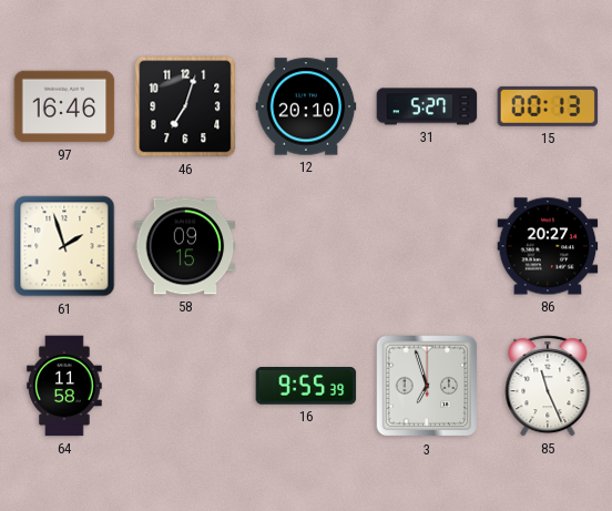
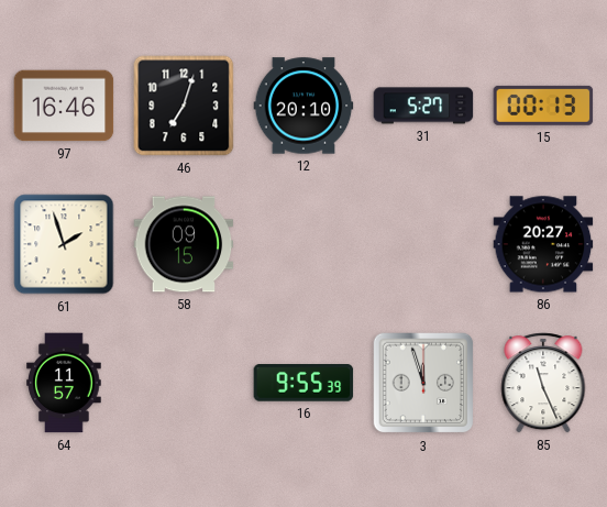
64: 11:58 -> 11:57
3: 6:57 -> 11:57
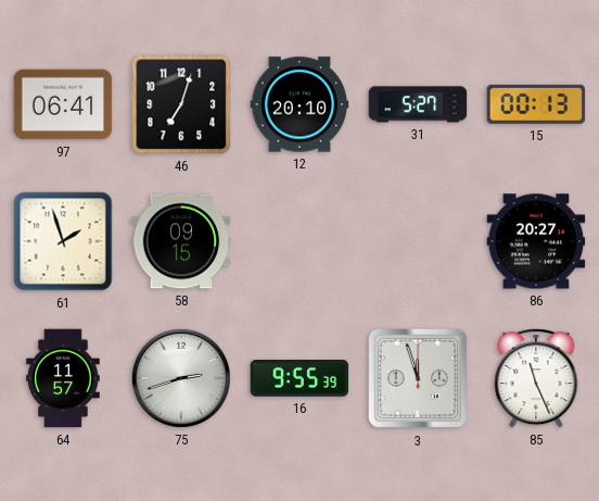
97: 16:46 -> 06:41
75: none -> 2:42
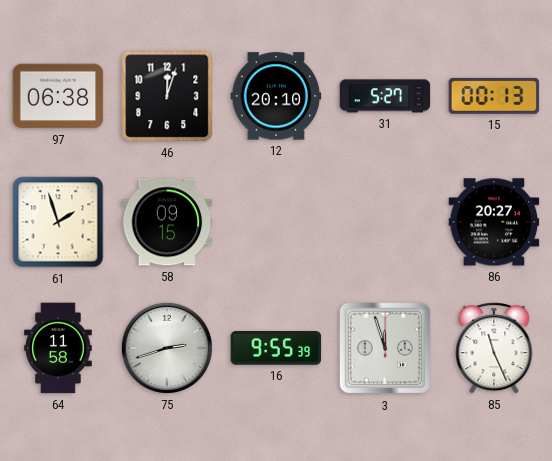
97: 06:41 -> 06:38
46: 7:03 -> 12:03
64: 11:57 -> 11:58
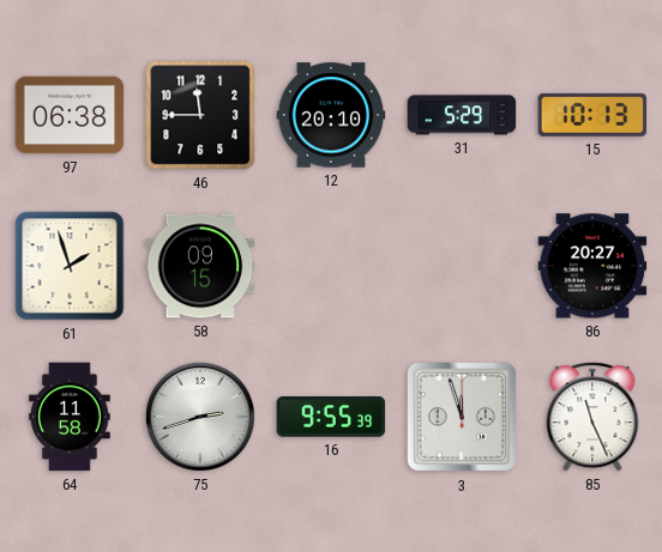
46: 12:03 -> 11:45
31: 5:27 -> 5:29
15: 00:13 -> 10:13
